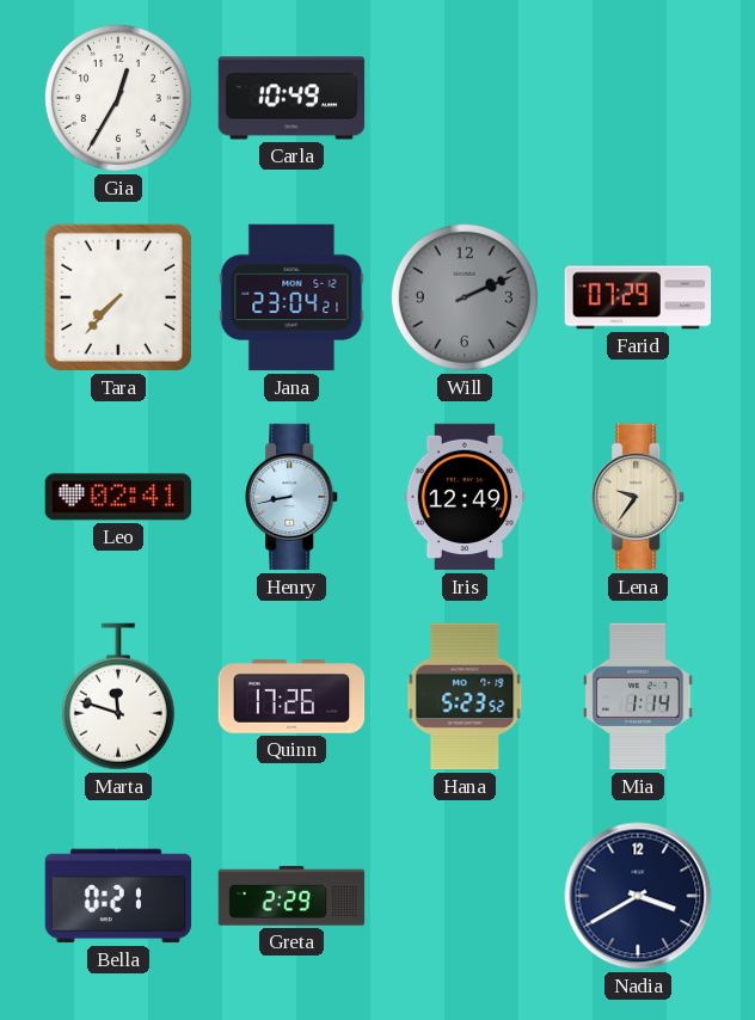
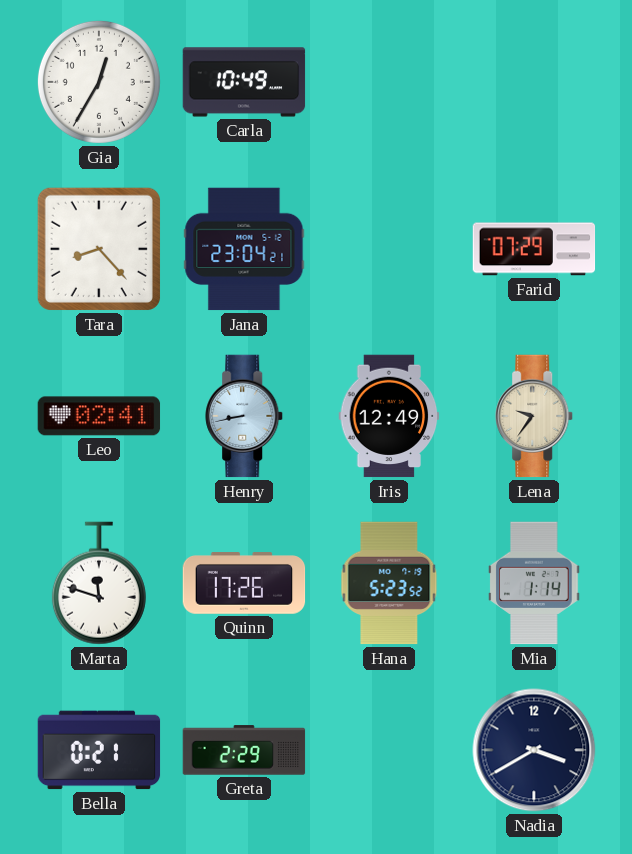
Tara: 7:37 -> 8:23
Will: 2:11 -> none
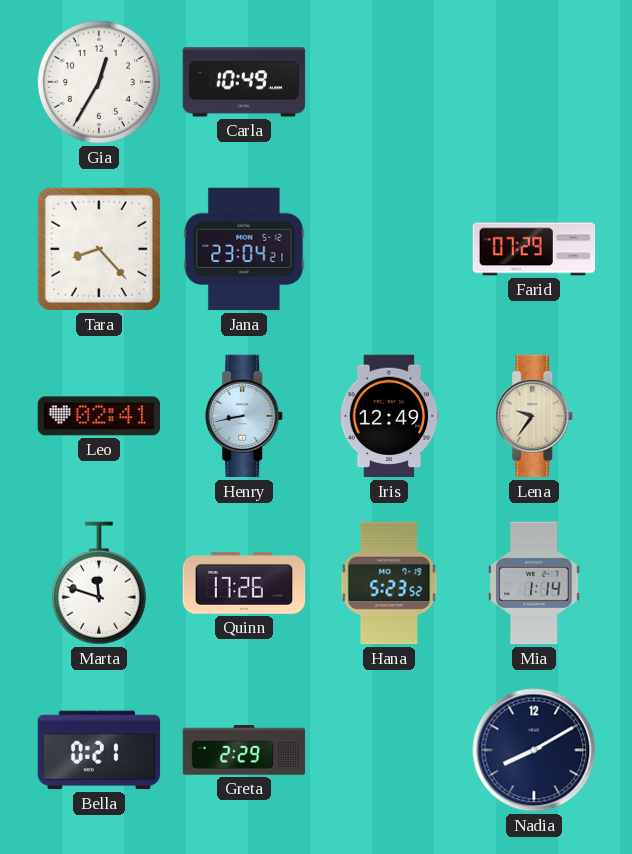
Nadia: 3:40 -> 8:10
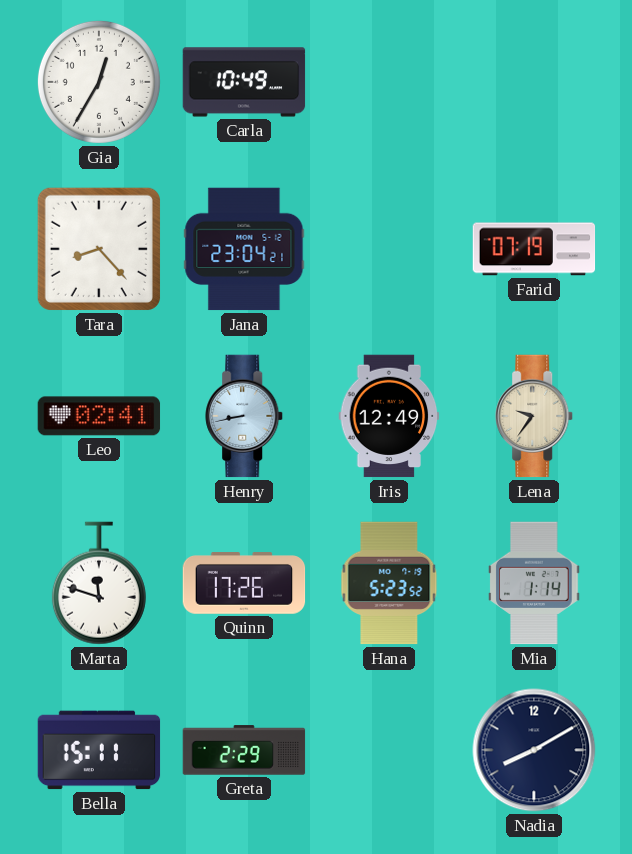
Farid: 07:29 -> 07:19
Bella: 0:21 -> 15:11
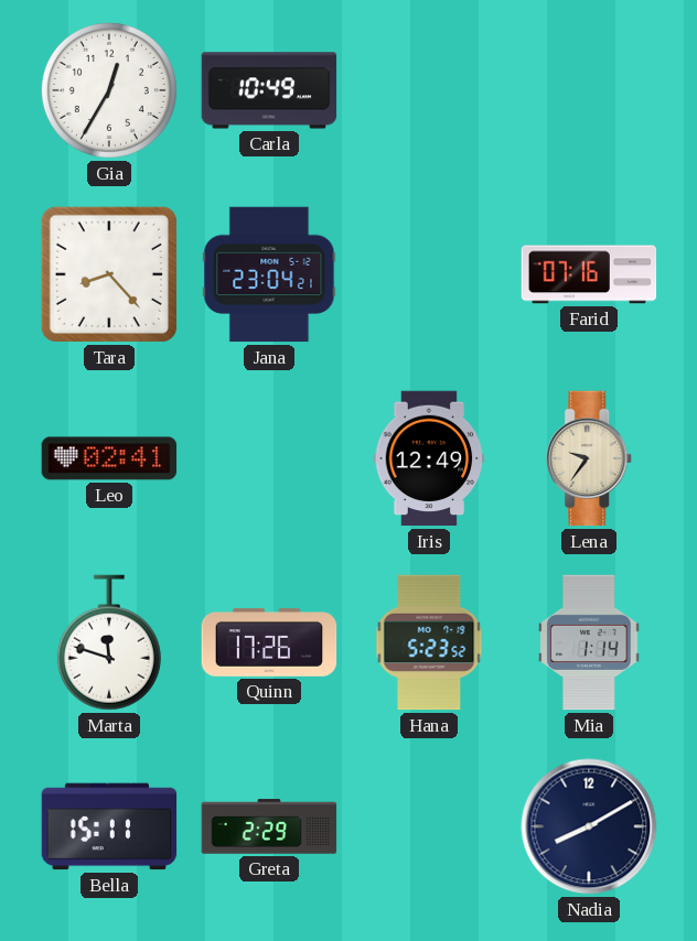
Farid: 07:19 -> 07:16
Henry: 8:43 -> none
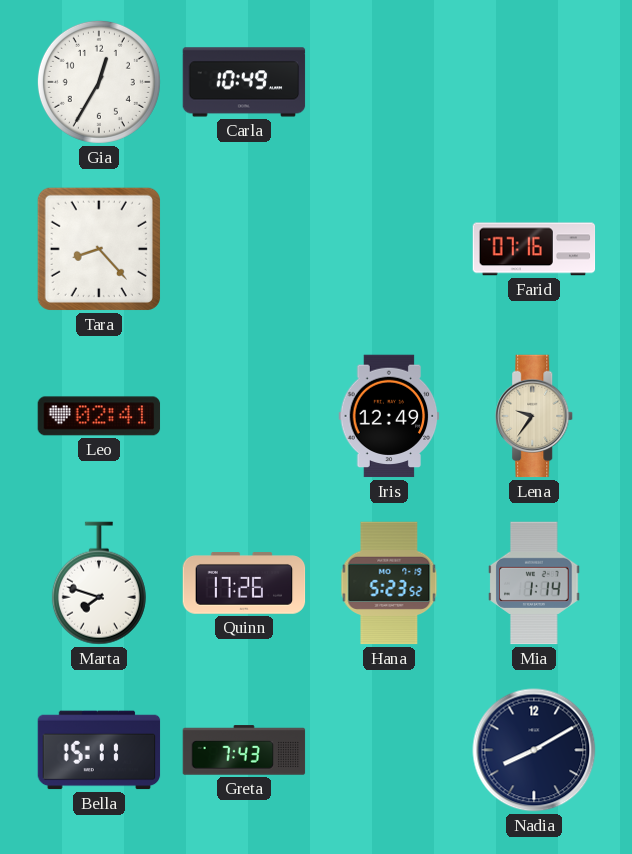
Jana: 23:04 -> none
Marta: 11:48 -> 7:48
Greta: 2:29 -> 7:43
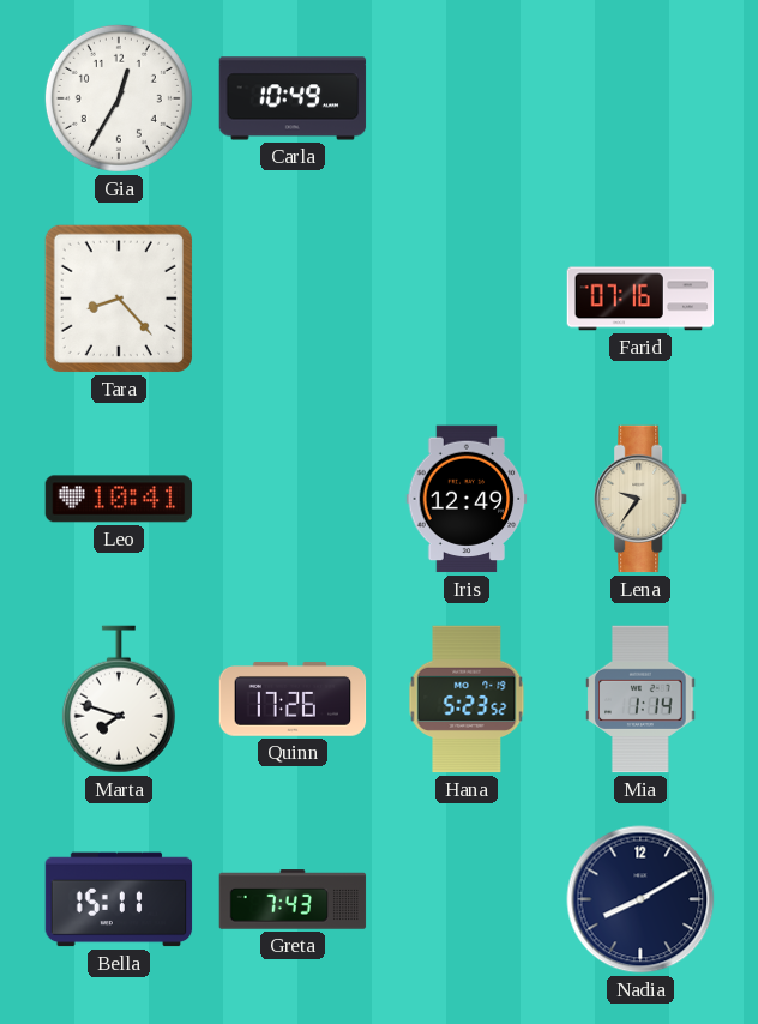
Leo: 02:41 -> 10:41
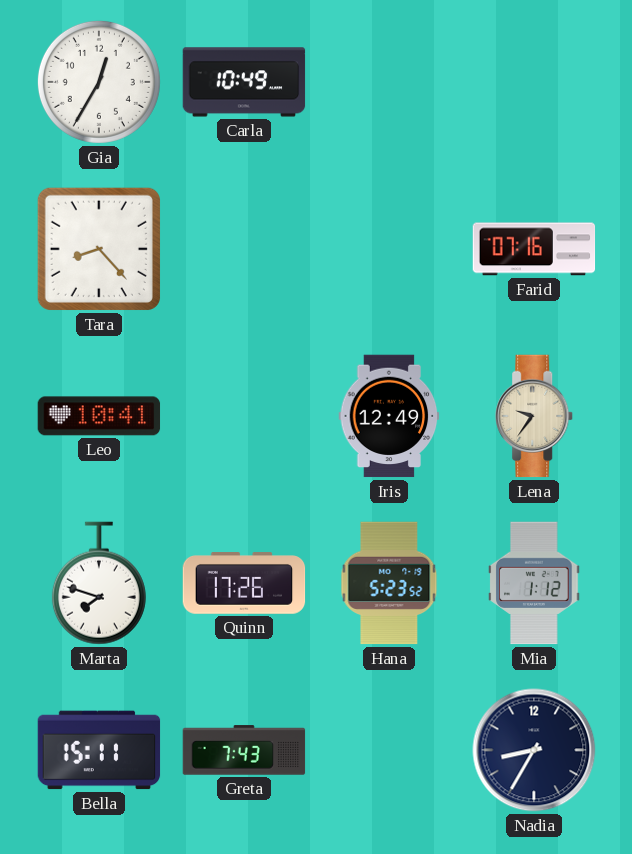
Mia: 1:14 -> 1:12
Nadia: 8:10 -> 8:35
